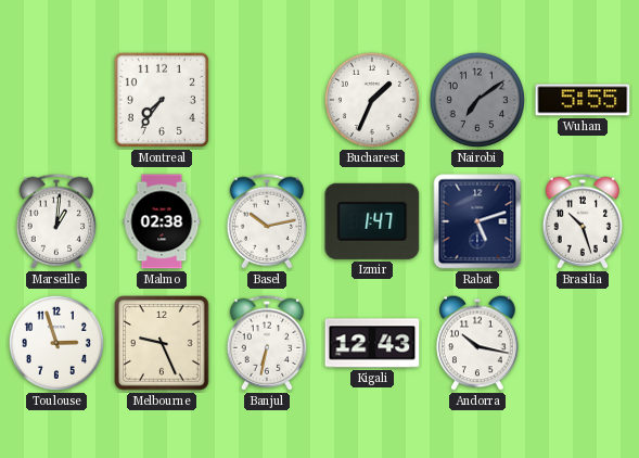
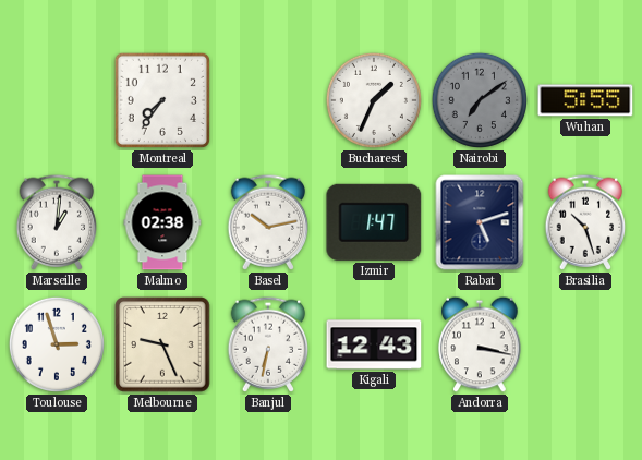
Andorra: 10:17 -> 3:17
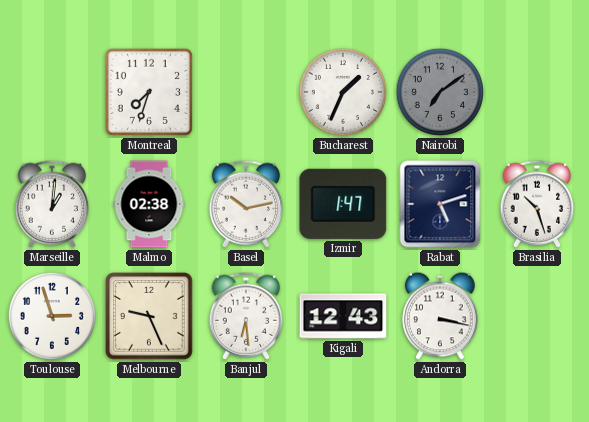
Montreal: 7:36 -> 7:33
Wuhan: 5:55 -> none
Banjul: 6:32 -> 6:29
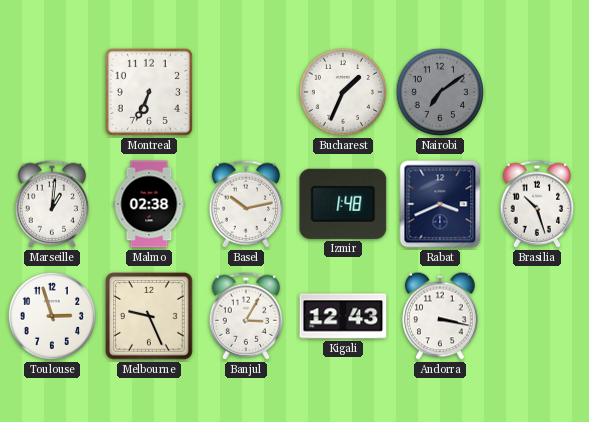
Montreal: 7:33 -> 6:34
Izmir: 1:47 -> 1:48
Rabat: 5:12 -> 3:41
Banjul: 6:29 -> 3:05
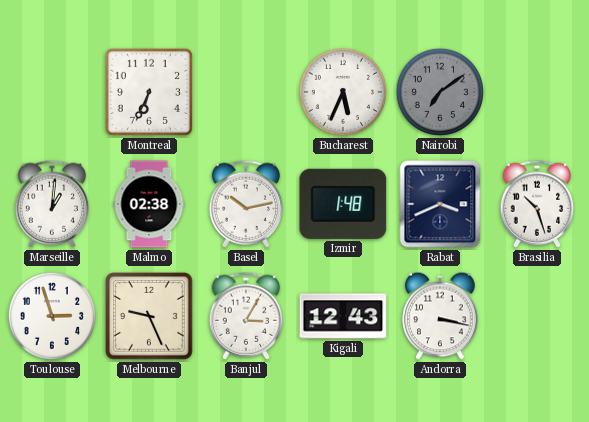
Bucharest: 1:34 -> 5:34
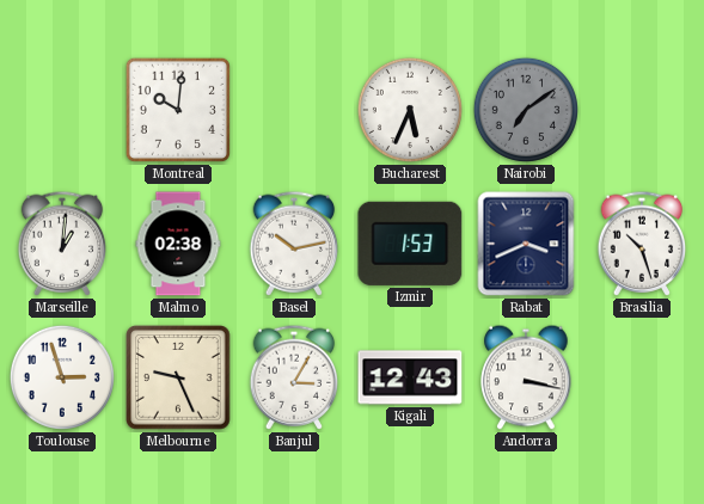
Montreal: 6:34 -> 10:01
Izmir: 1:48 -> 1:53
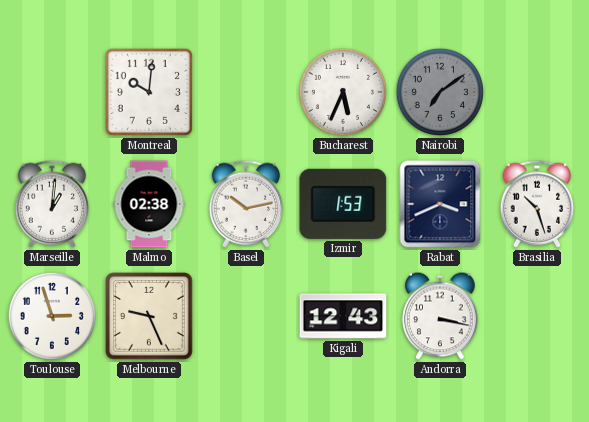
Banjul: 3:05 -> none
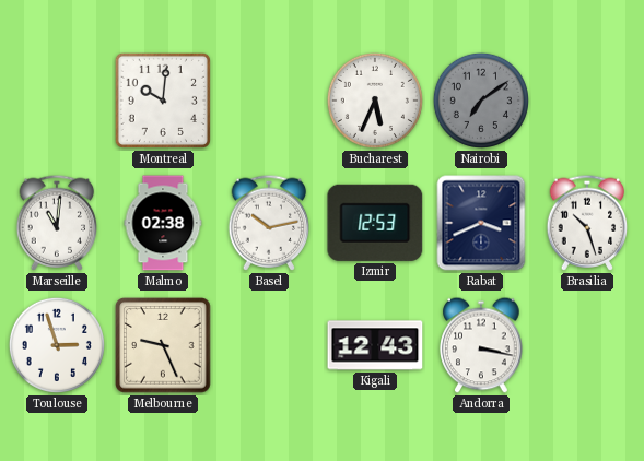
Marseille: 1:01 -> 11:01
Izmir: 1:53 -> 12:53
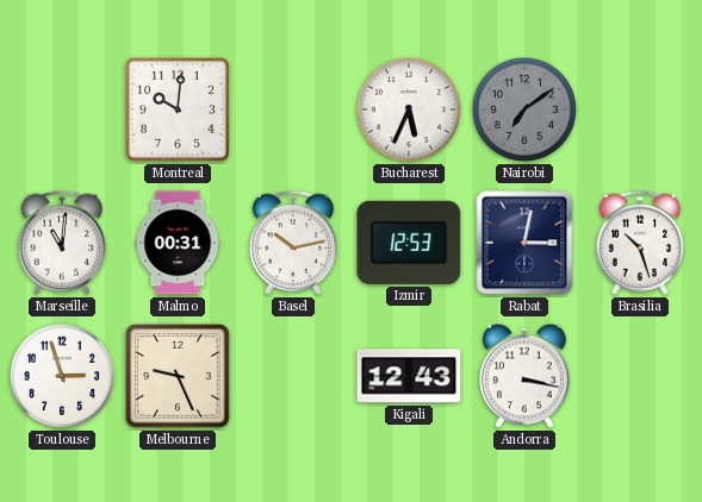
Malmo: 02:38 -> 00:31
Rabat: 3:41 -> 3:02
